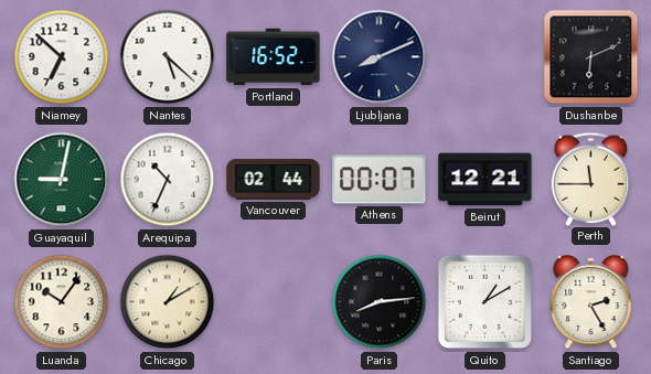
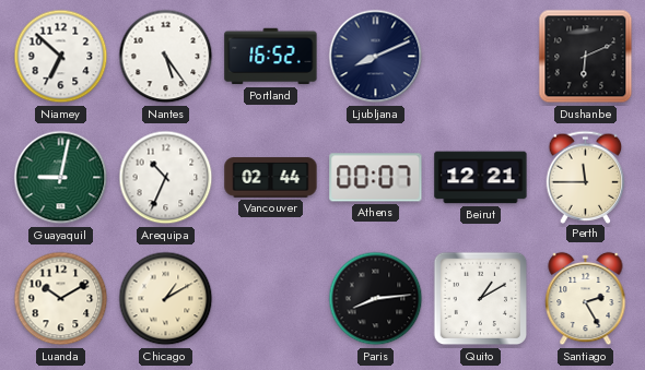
Nantes: 5:22 -> 5:24
Luanda: 10:06 -> 10:10
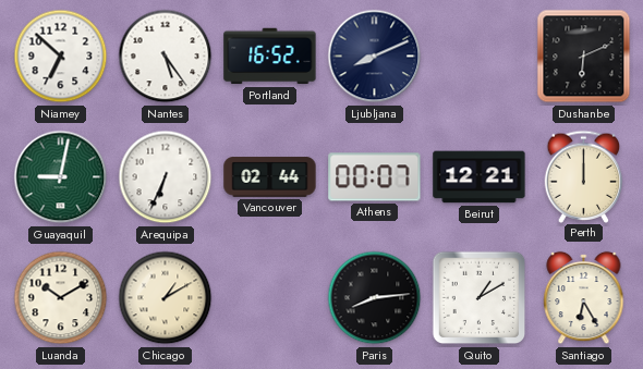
Arequipa: 10:34 -> 6:34
Perth: 11:45 -> 12:00
Santiago: 2:25 -> 6:25
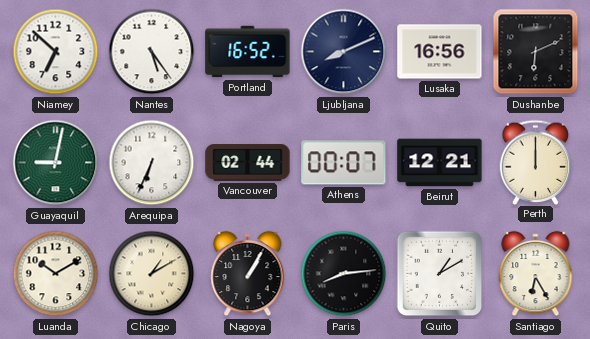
Lusaka: none -> 16:56
Nagoya: none -> 1:05
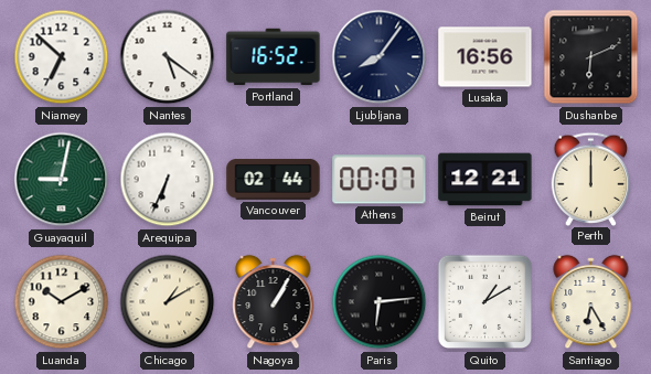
Nantes: 5:24 -> 5:21
Ljubljana: 8:11 -> 8:06
Paris: 8:14 -> 6:14
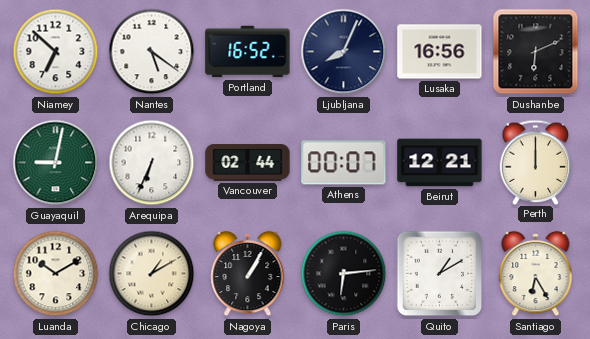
Ljubljana: 8:06 -> 8:04
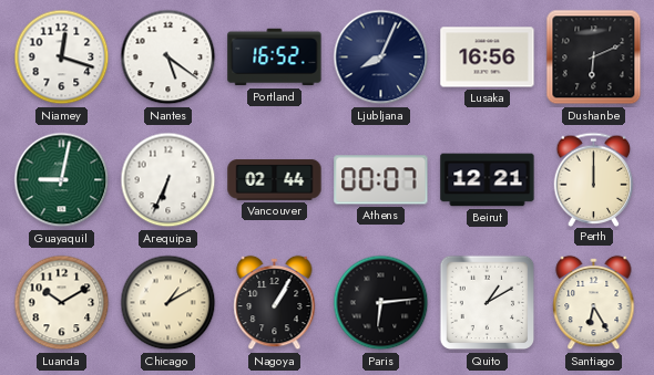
Niamey: 6:52 -> 12:18
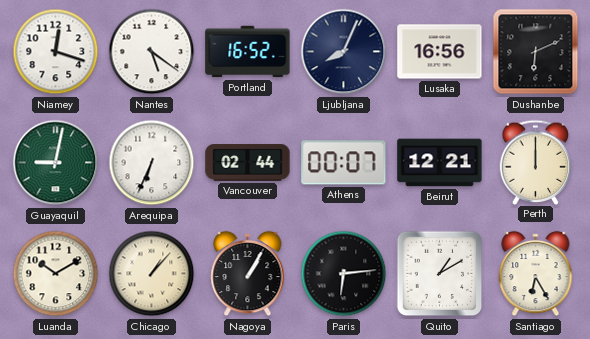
Chicago: 1:10 -> 1:07
